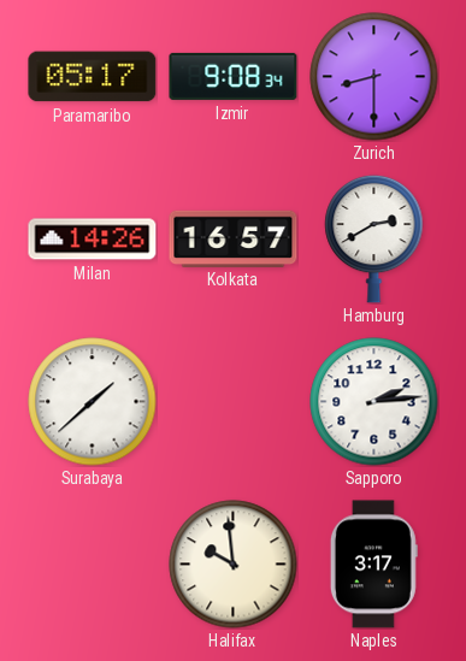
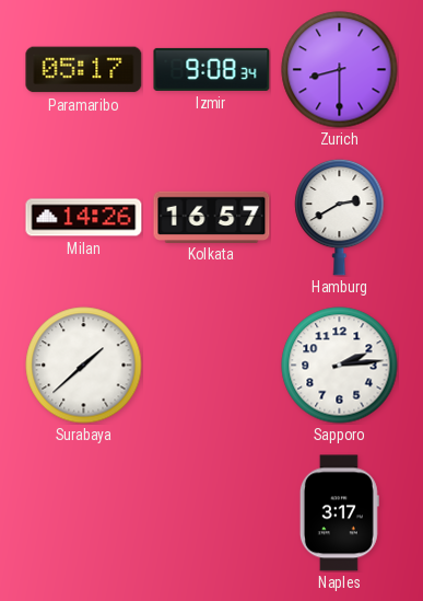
Halifax: 9:59 -> none
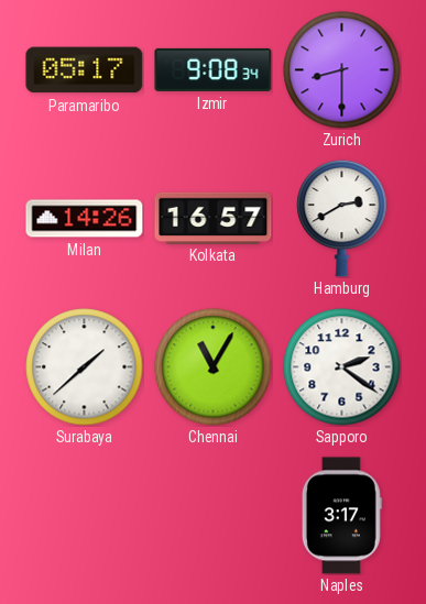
Chennai: none -> 11:05
Sapporo: 2:14 -> 2:21
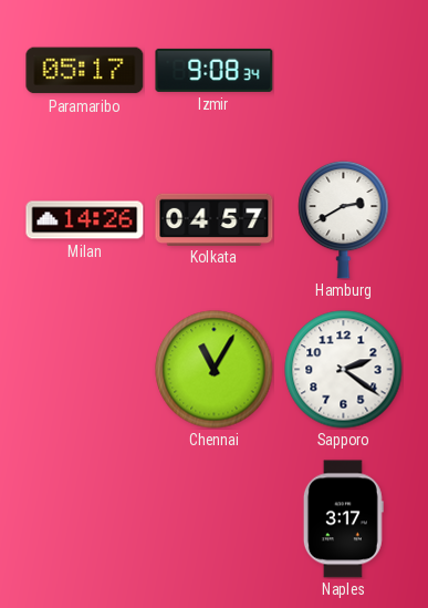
Zurich: 8:30 -> none
Kolkata: 16:57 -> 04:57
Surabaya: 1:38 -> none
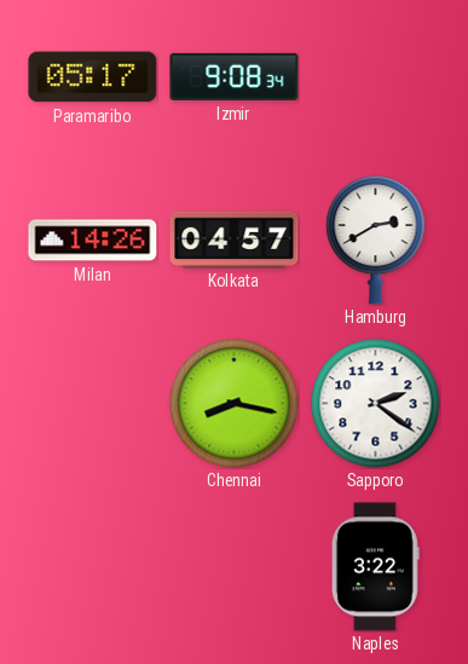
Chennai: 11:05 -> 8:17
Naples: 3:17 -> 3:22
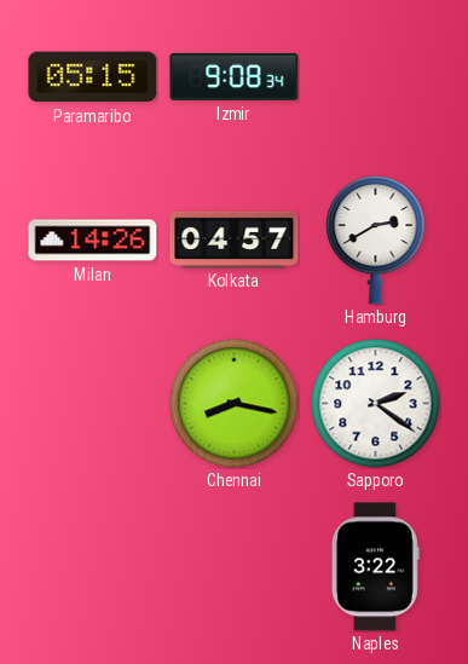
Paramaribo: 05:17 -> 05:15
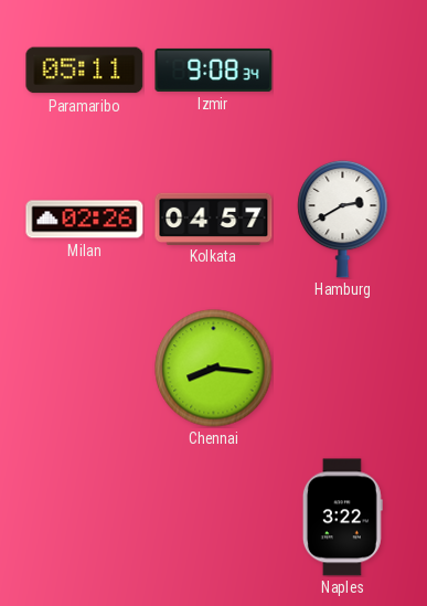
Paramaribo: 05:15 -> 05:11
Milan: 14:26 -> 02:26
Chennai: 8:17 -> 8:16
Sapporo: 2:21 -> none
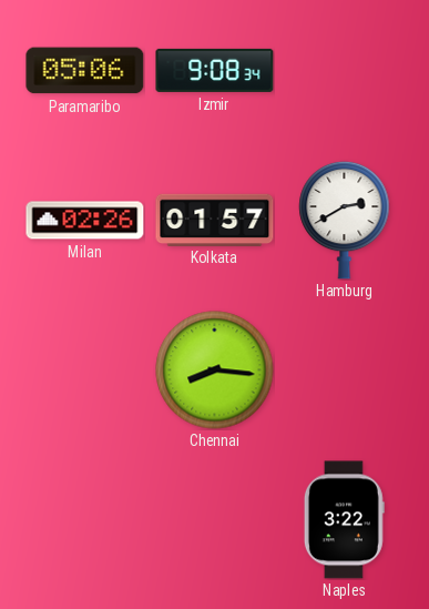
Paramaribo: 05:11 -> 05:06
Kolkata: 04:57 -> 01:57
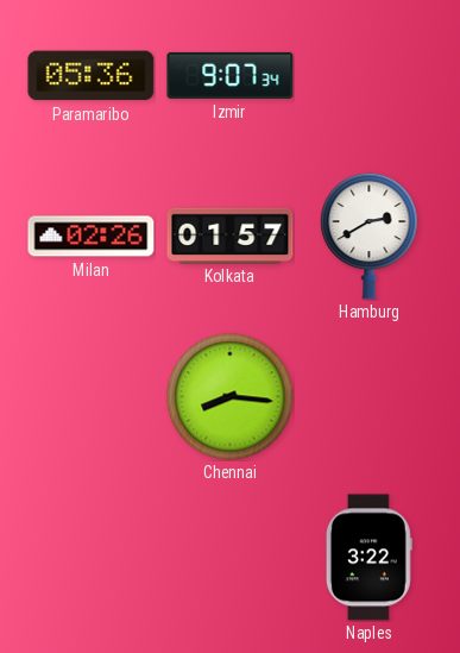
Paramaribo: 05:06 -> 05:36
Izmir: 9:08 -> 9:07
